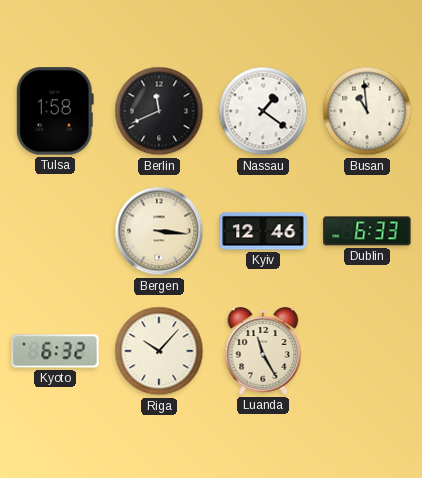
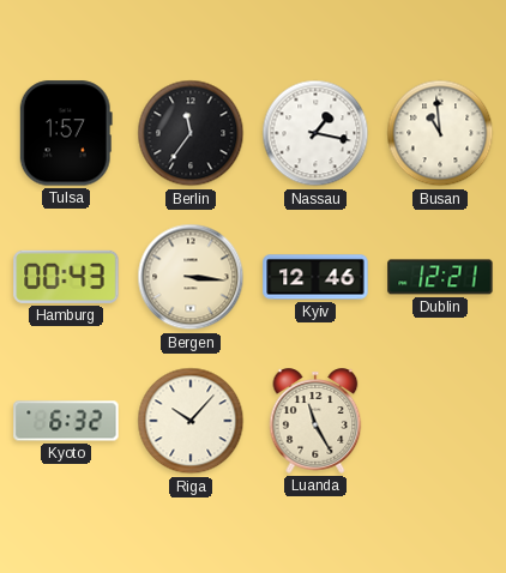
Tulsa: 1:58 -> 1:57
Berlin: 11:41 -> 11:36
Nassau: 1:21 -> 1:17
Hamburg: none -> 00:43
Dublin: 6:33 -> 12:21
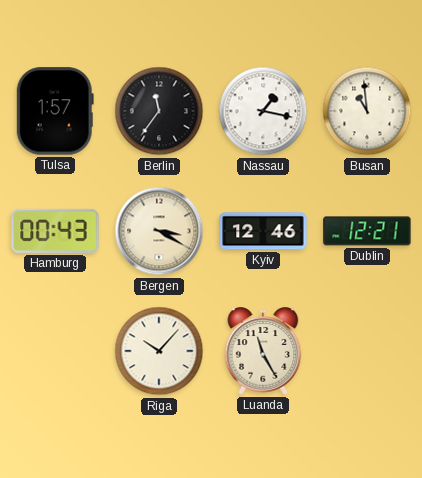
Bergen: 3:16 -> 3:20
Kyoto: 6:32 -> none
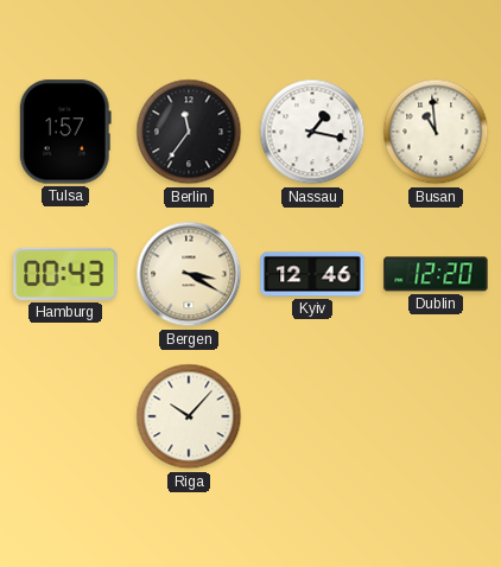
Dublin: 12:21 -> 12:20
Luanda: 11:25 -> none
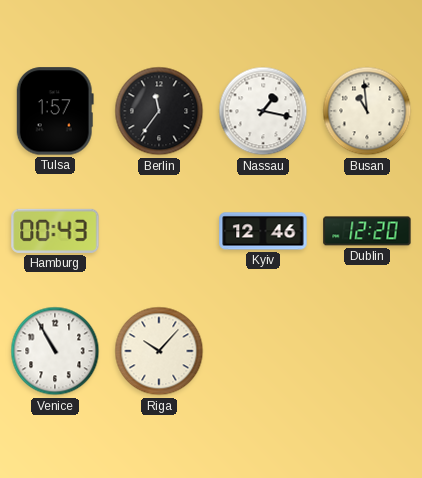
Bergen: 3:20 -> none
Venice: none -> 10:55
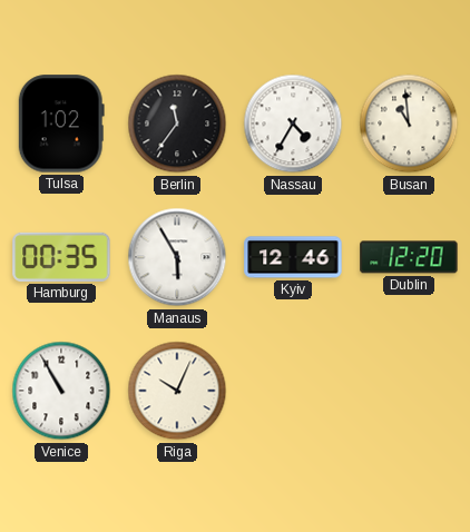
Tulsa: 1:57 -> 1:02
Nassau: 1:17 -> 4:35
Hamburg: 00:43 -> 00:35
Manaus: none -> 5:55
Riga: 10:07 -> 10:04
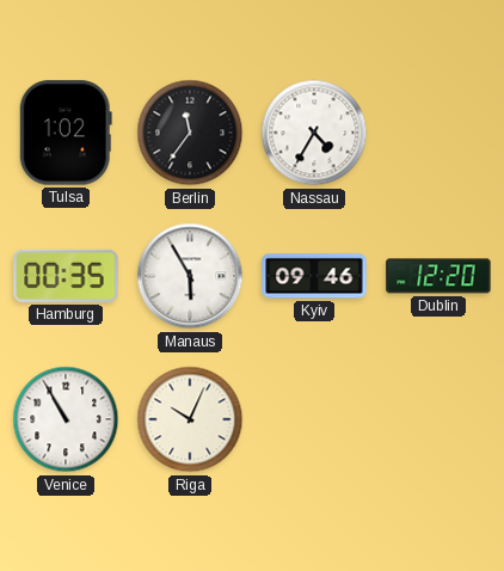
Busan: 10:59 -> none
Kyiv: 12:46 -> 09:46
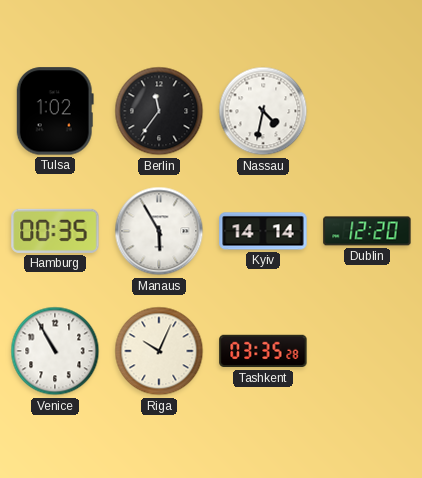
Nassau: 4:35 -> 4:32
Kyiv: 09:46 -> 14:14
Tashkent: none -> 03:35
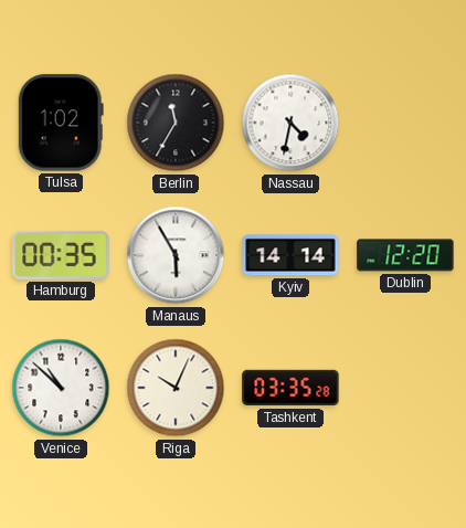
Berlin: 11:36 -> 11:35
Venice: 10:55 -> 10:52
